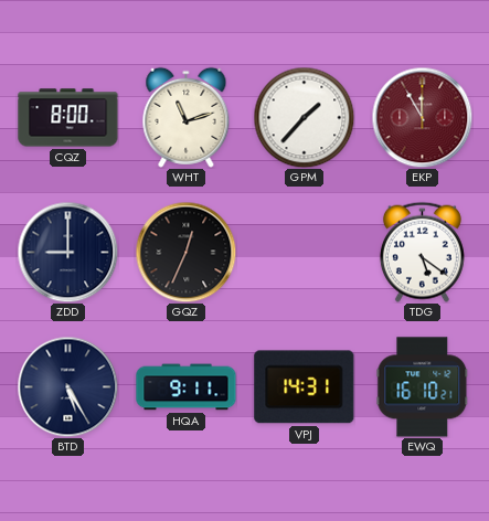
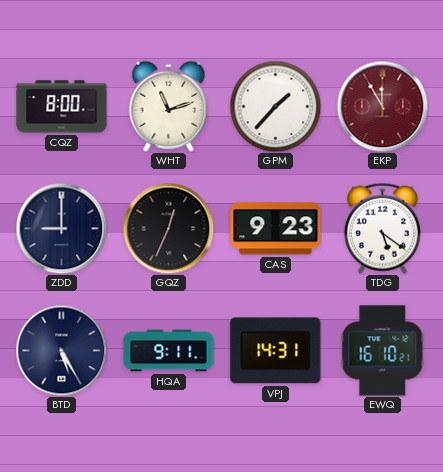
CAS: none -> 9:23
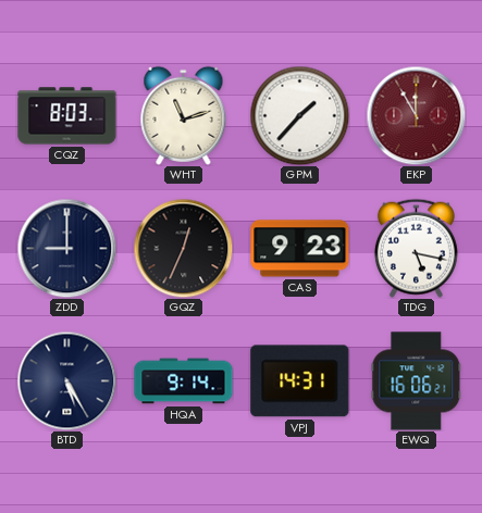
CQZ: 8:00 -> 8:03
TDG: 5:21 -> 5:17
HQA: 9:11 -> 9:14
EWQ: 16:10 -> 16:06
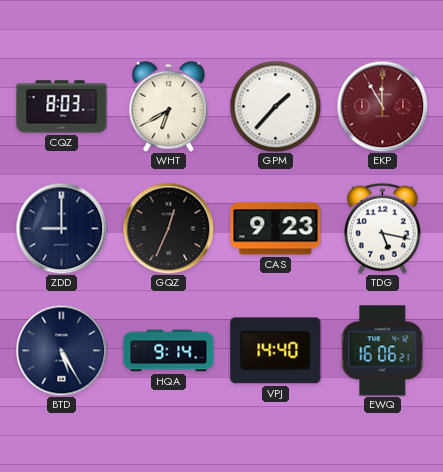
WHT: 11:12 -> 6:40
VPJ: 14:31 -> 14:40
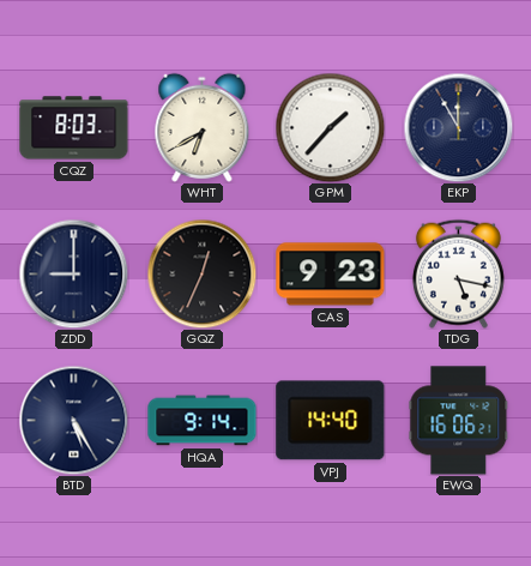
EKP dial: burgundy -> navy
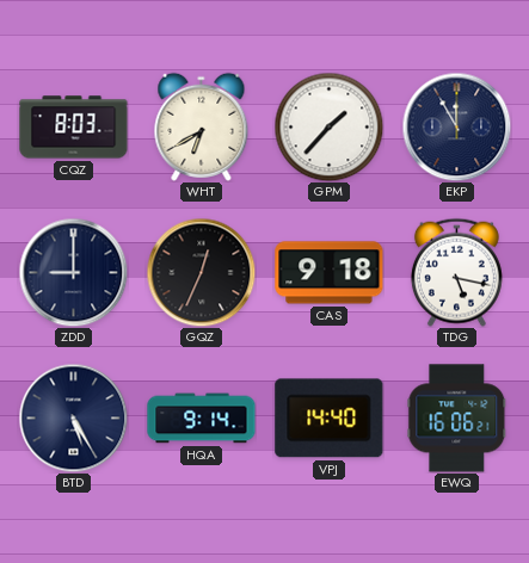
CAS: 9:23 -> 9:18
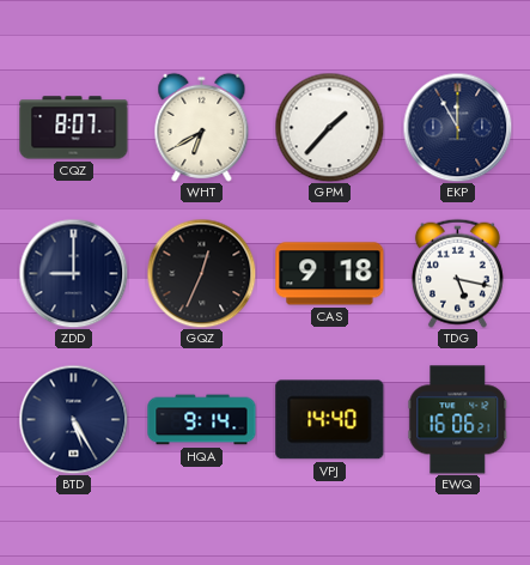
CQZ: 8:03 -> 8:07
